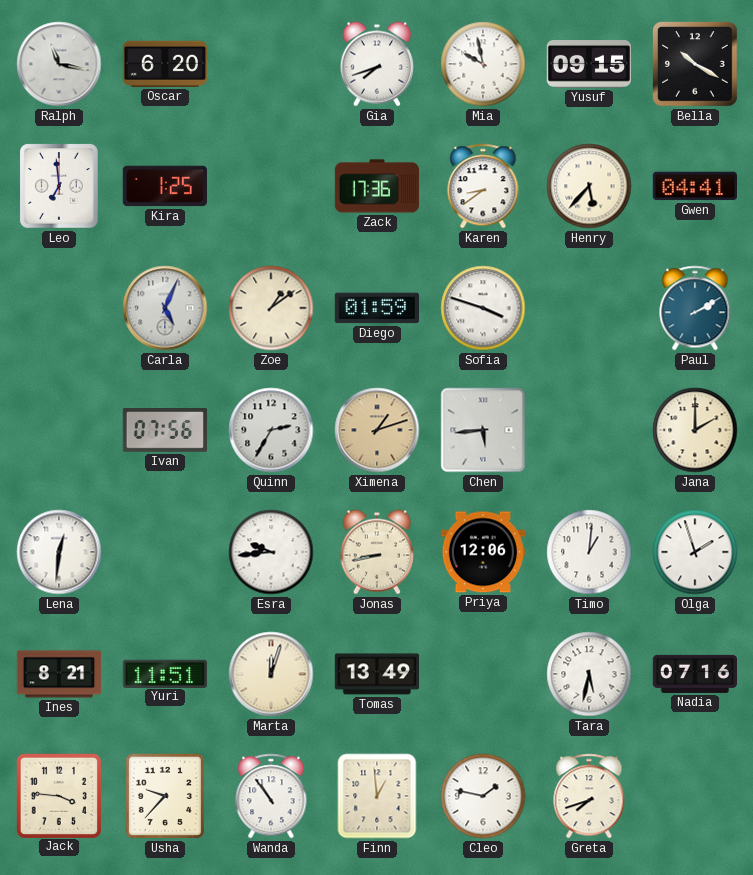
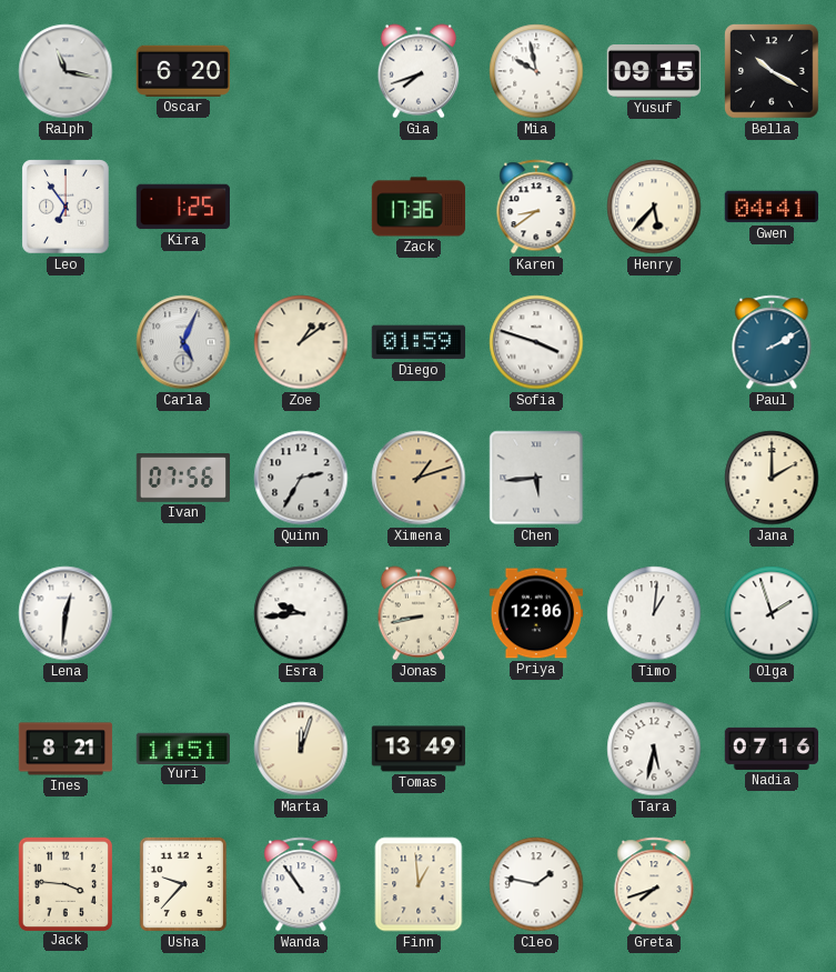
Leo: 6:59 -> 6:54
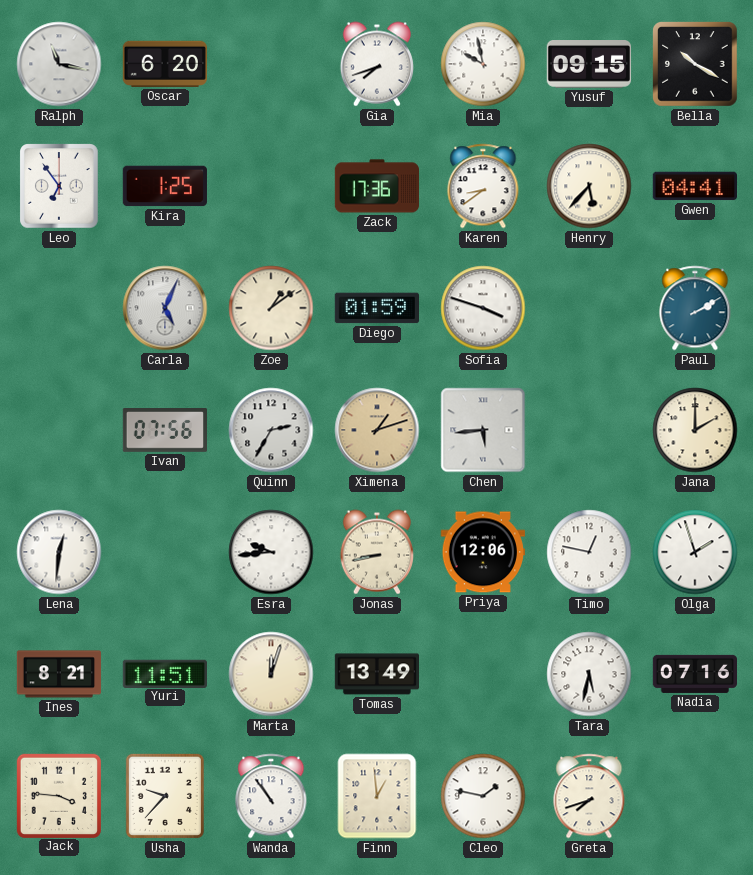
Timo: 1:01 -> 12:47
